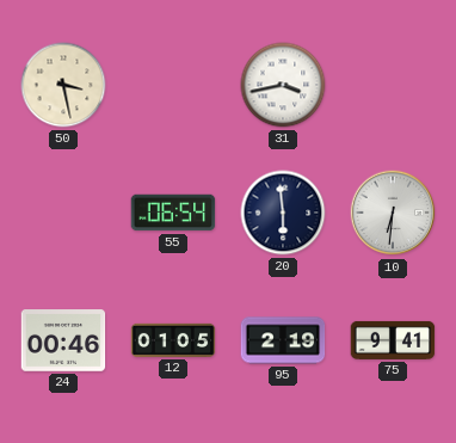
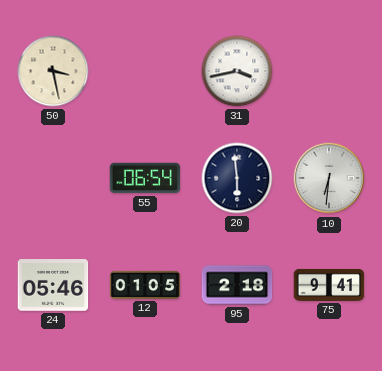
24: 00:46 -> 05:46
95: 2:19 -> 2:18
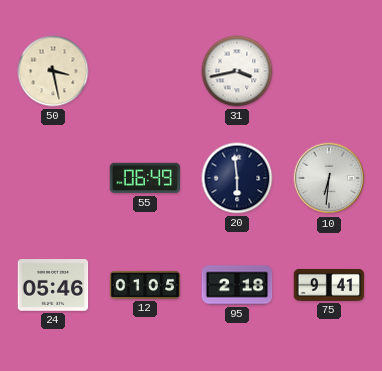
55: 06:54 -> 06:49
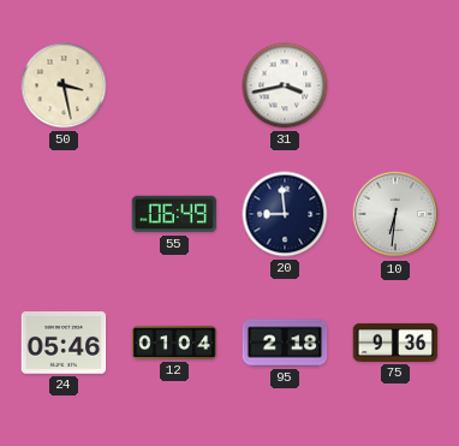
20: 5:59 -> 8:59
12: 01:05 -> 01:04
75: 9:41 -> 9:36
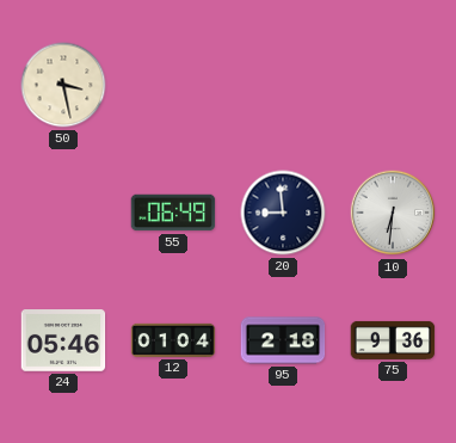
31: 3:43 -> none
